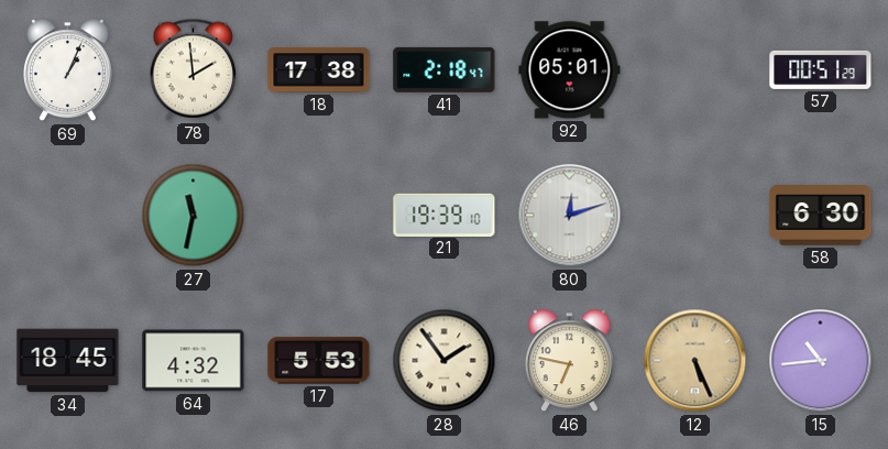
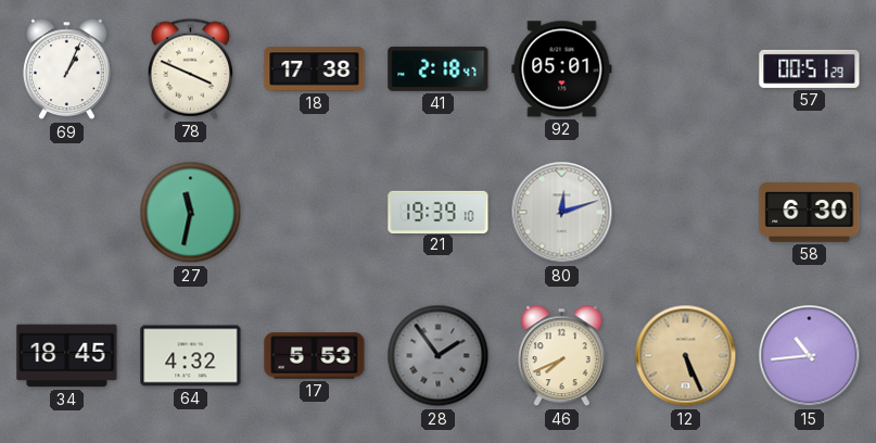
78: 1:59 -> 3:49
28 dial: cream -> grey
46: 6:47 -> 7:41
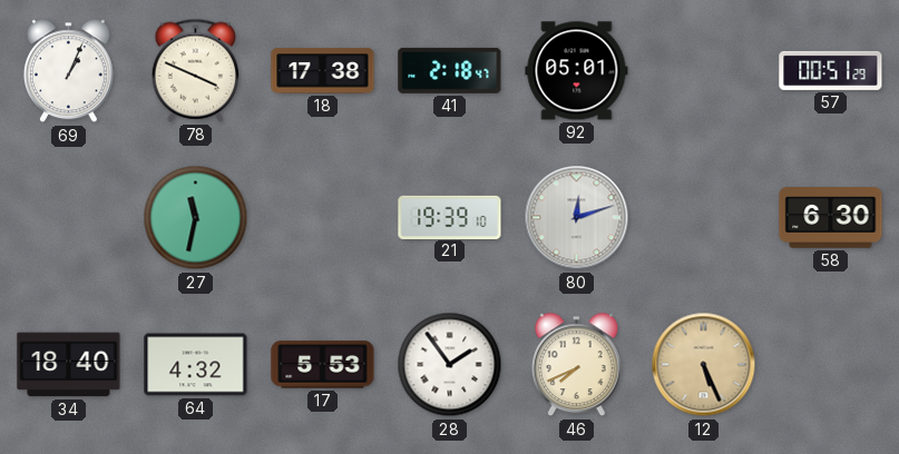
34: 18:45 -> 18:40
28 dial: grey -> white
15: 10:44 -> none
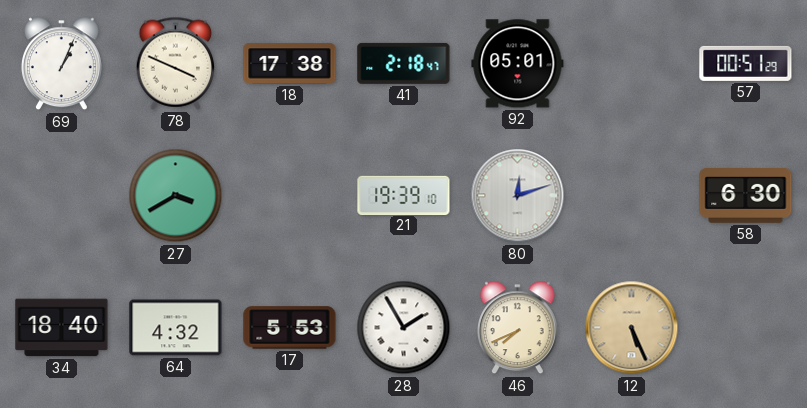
27: 11:32 -> 3:40
28: 1:54 -> 1:55
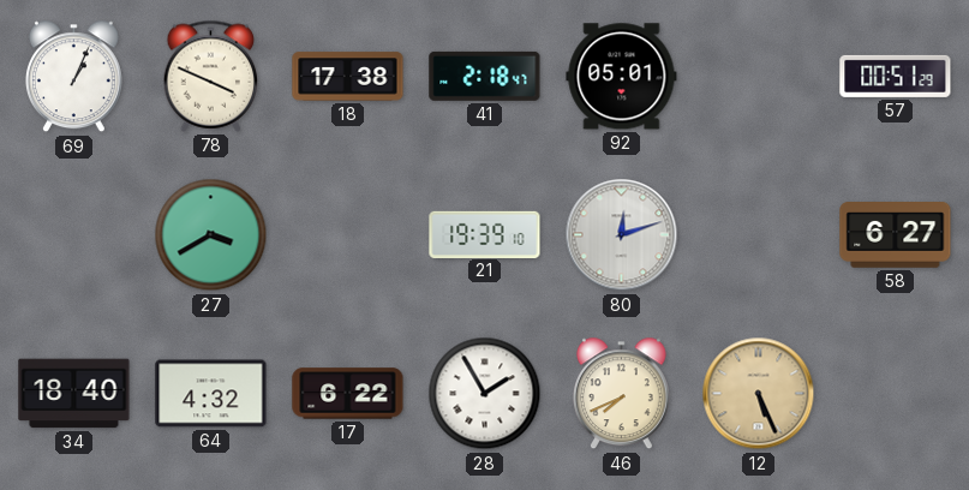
58: 6:30 -> 6:27
17: 5:53 -> 6:22
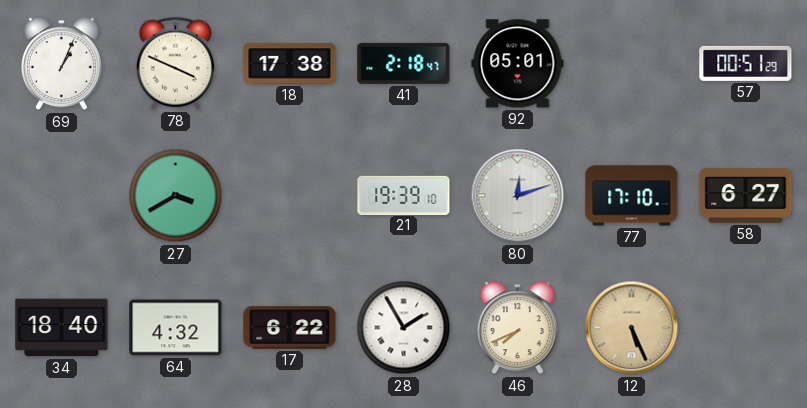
77: none -> 17:10
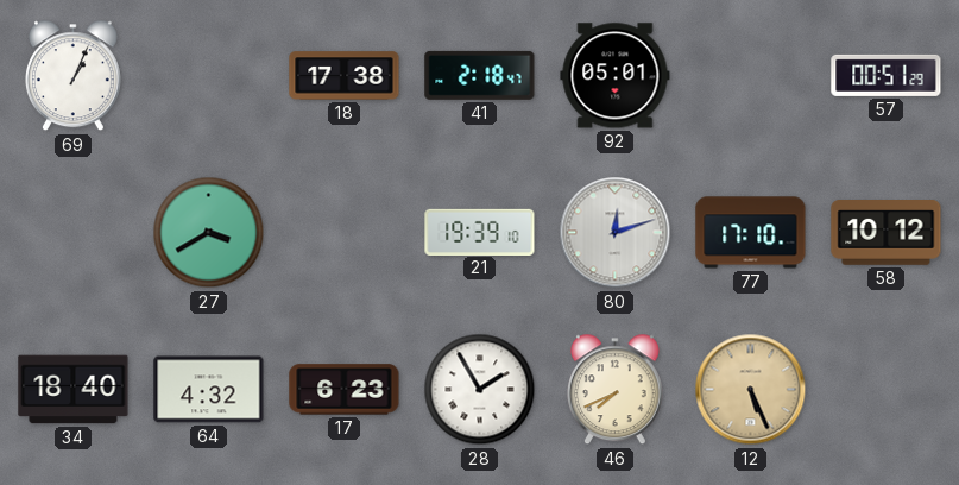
78: 3:49 -> none
58: 6:27 -> 10:12
17: 6:22 -> 6:23
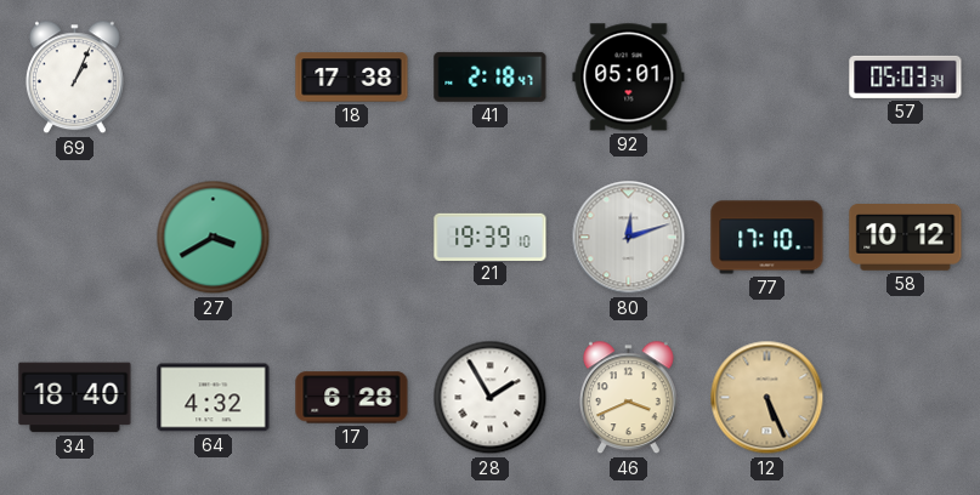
57: 00:51 -> 05:03
17: 6:23 -> 6:28
46: 7:41 -> 3:41
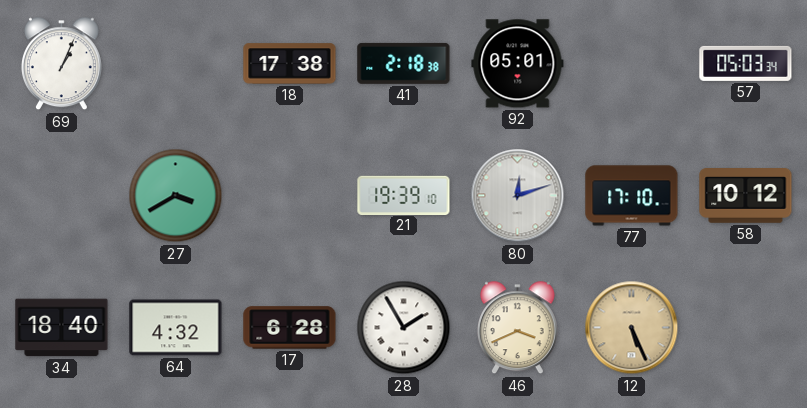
41: 2:18:47 -> 2:18:38
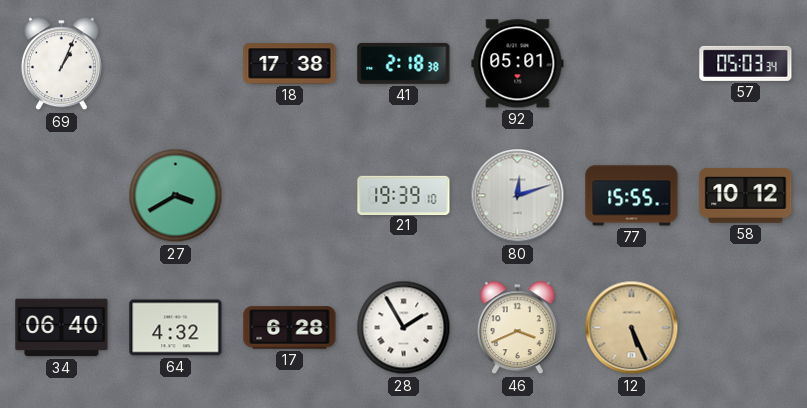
77: 17:10 -> 15:55
34: 18:40 -> 06:40
